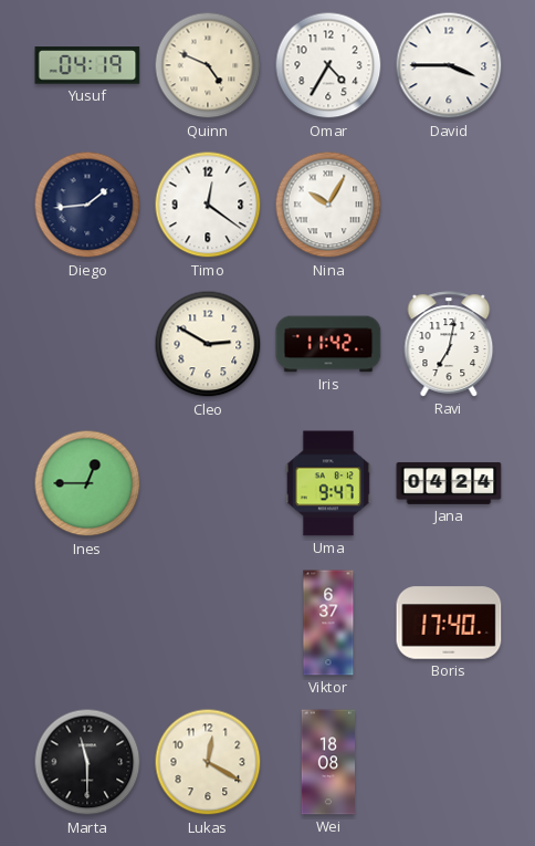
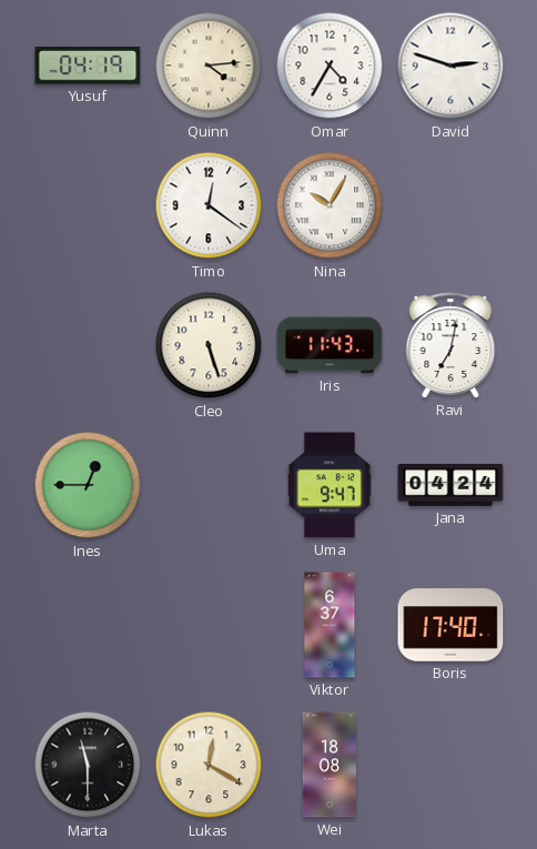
Quinn: 4:49 -> 4:14
David: 3:45 -> 2:48
Diego: 1:44 -> none
Cleo: 2:50 -> 5:27
Iris: 11:42 -> 11:43
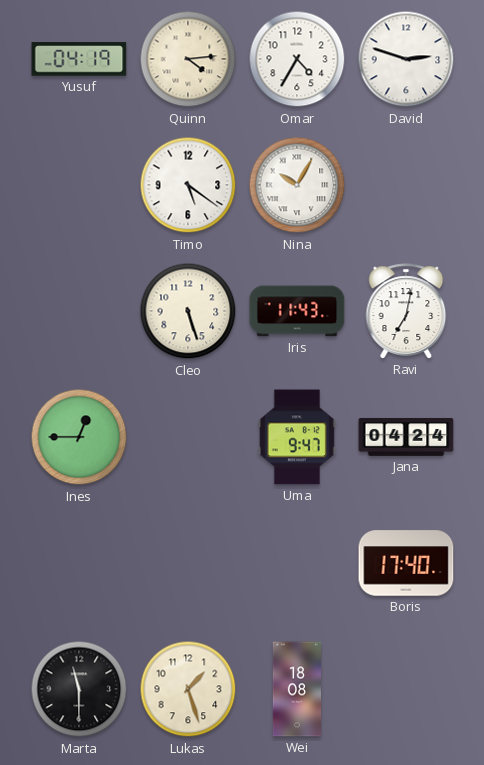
Timo: 12:21 -> 5:21
Viktor: 6:37 -> none
Lukas: 12:20 -> 1:27
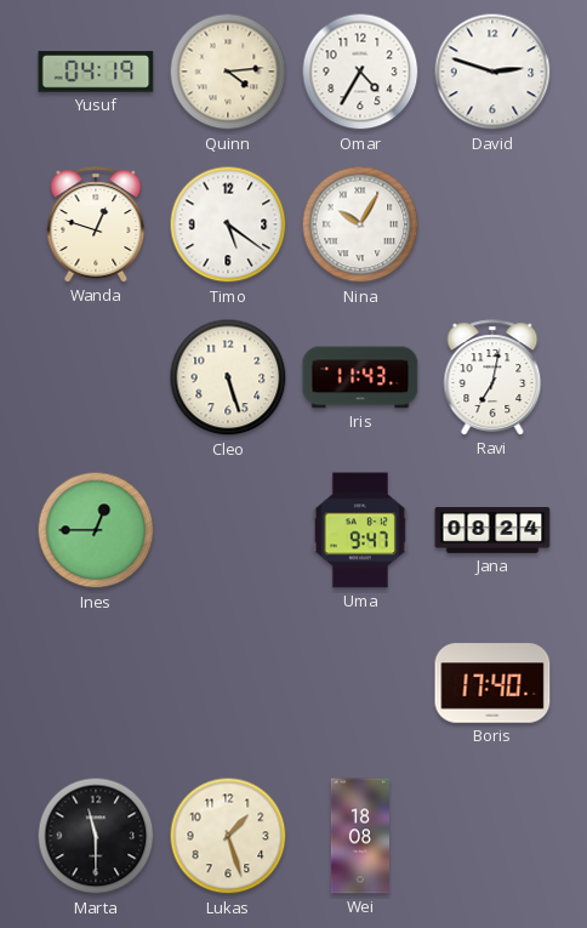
Wanda: none -> 12:48
Jana: 04:24 -> 08:24
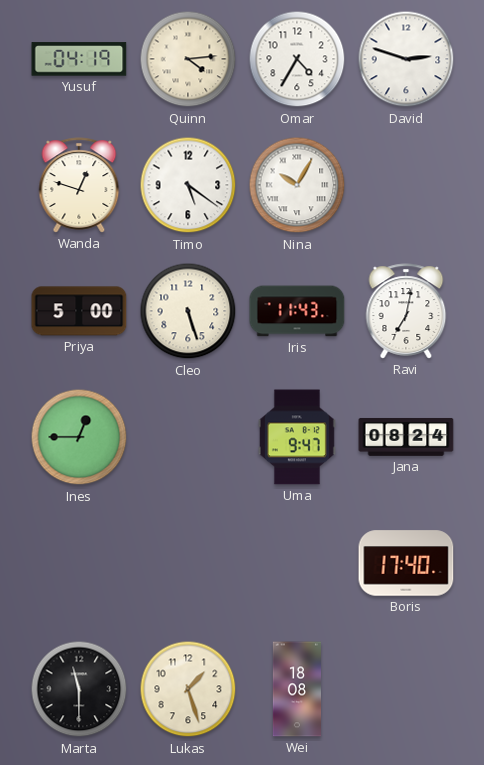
Priya: none -> 5:00
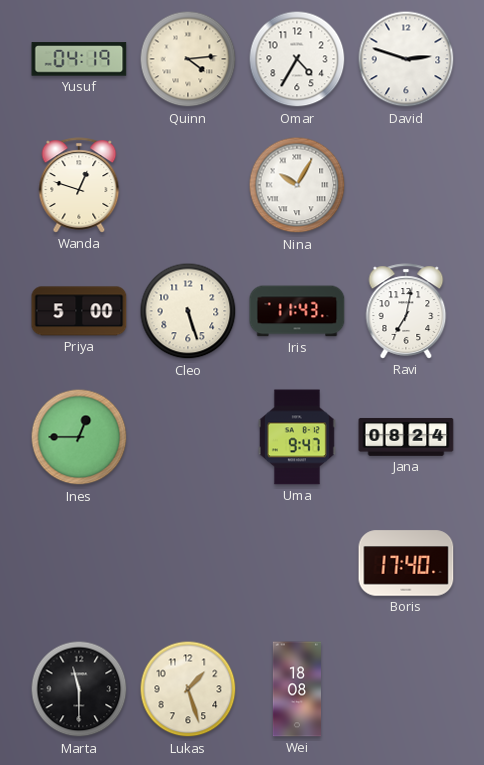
Timo: 5:21 -> none
